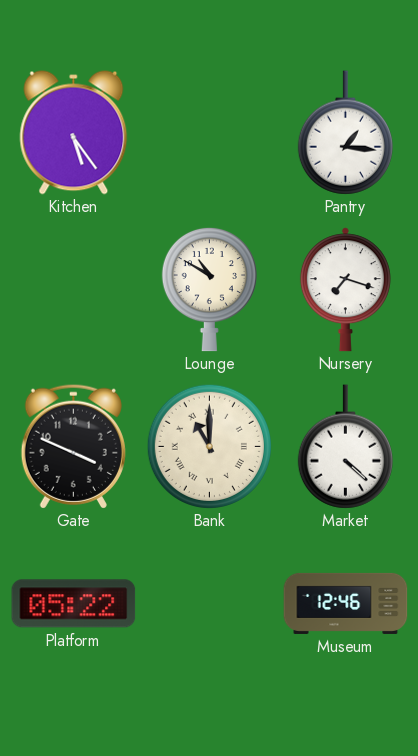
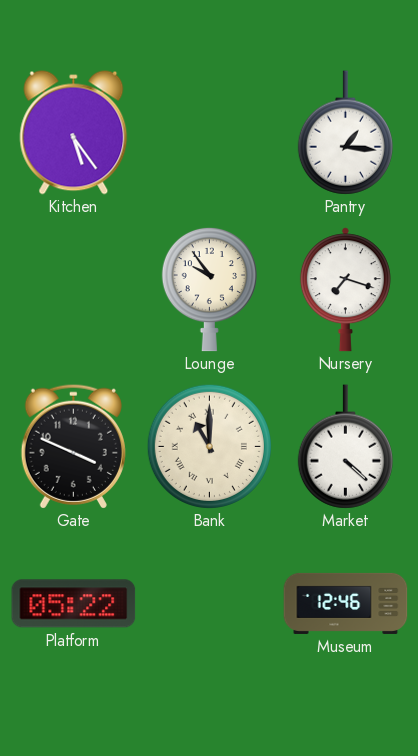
Lounge: 10:50 -> 9:54
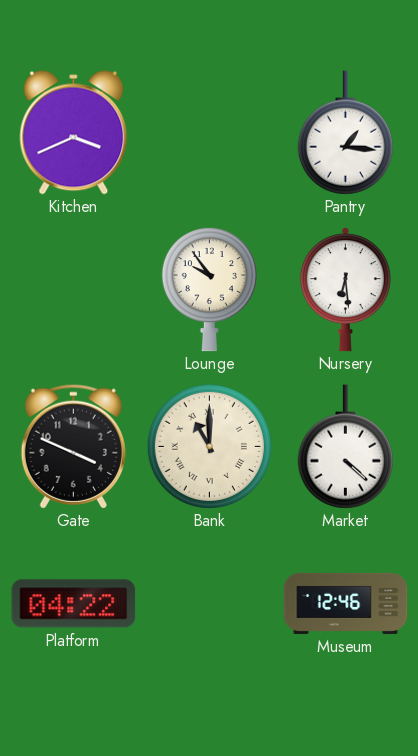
Kitchen: 5:24 -> 3:41
Nursery: 7:18 -> 6:29
Platform: 05:22 -> 04:22
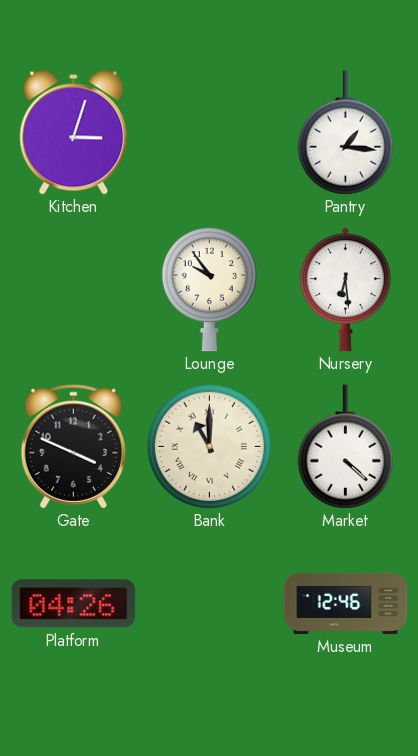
Kitchen: 3:41 -> 3:03
Platform: 04:22 -> 04:26
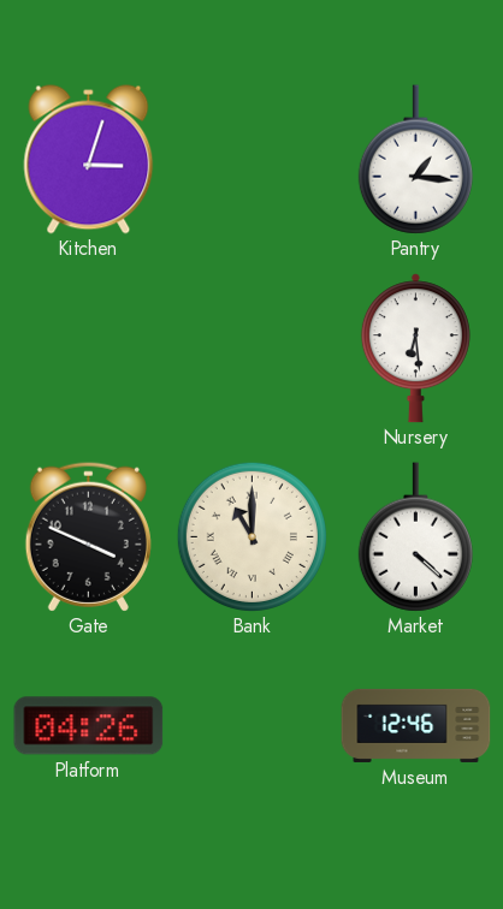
Lounge: 9:54 -> none
